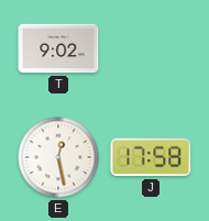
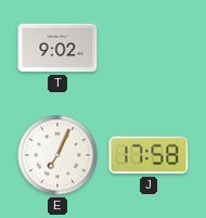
E: 12:28 -> 7:04
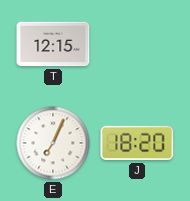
T: 9:02 -> 12:15
J: 17:58 -> 18:20
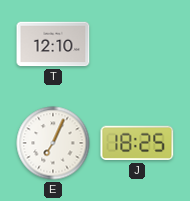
T: 12:15 -> 12:10
J: 18:20 -> 18:25
